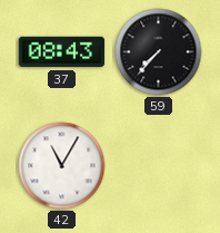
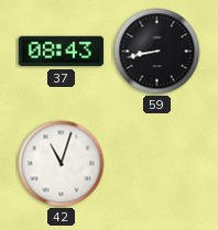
59: 7:37 -> 8:43
42: 11:05 -> 11:03
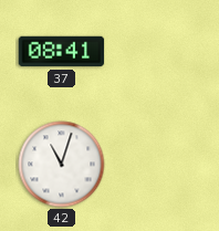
37: 08:43 -> 08:41
59: 8:43 -> none
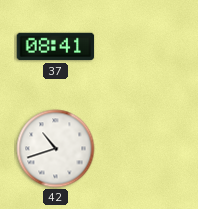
42: 11:03 -> 10:42
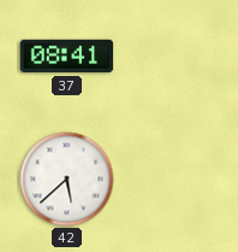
42: 10:42 -> 5:38
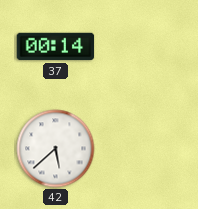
37: 08:41 -> 00:14
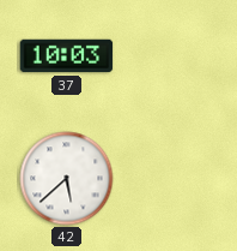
37: 00:14 -> 10:03
